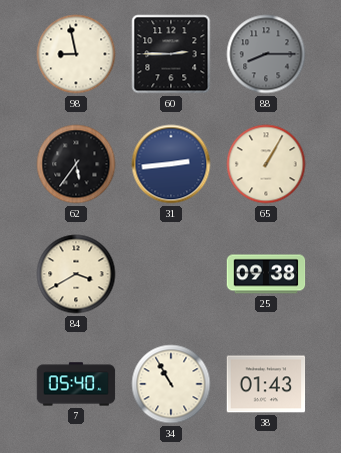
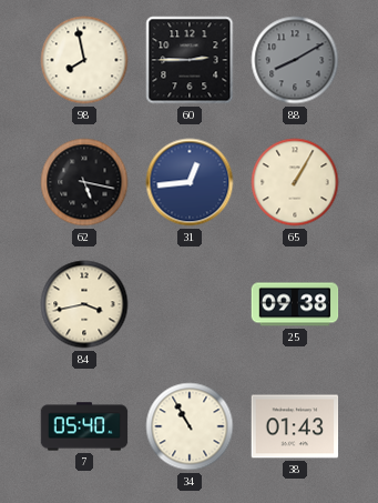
98: 8:58 -> 7:58
88: 8:15 -> 8:10
62: 5:36 -> 5:17
31: 2:44 -> 12:44
84: 3:40 -> 3:43
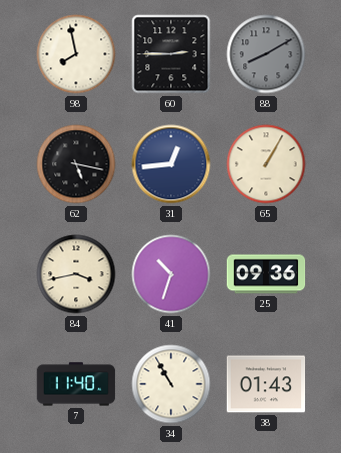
41: none -> 10:33
25: 09:38 -> 09:36
7: 05:40 -> 11:40
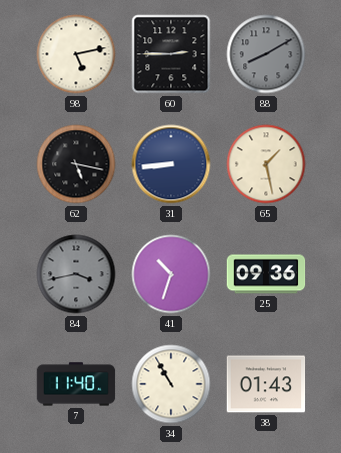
98: 7:58 -> 5:13
31: 12:44 -> 8:44
65: 1:05 -> 1:28
84 dial: cream -> grey
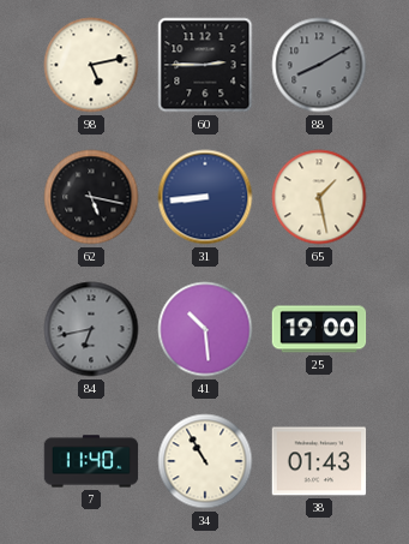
84: 3:43 -> 6:43
41: 10:33 -> 10:29
25: 09:36 -> 19:00
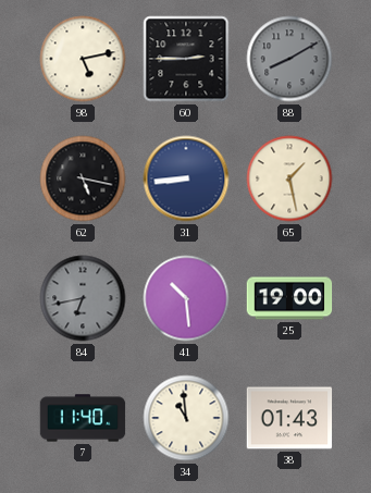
34: 10:55 -> 10:59
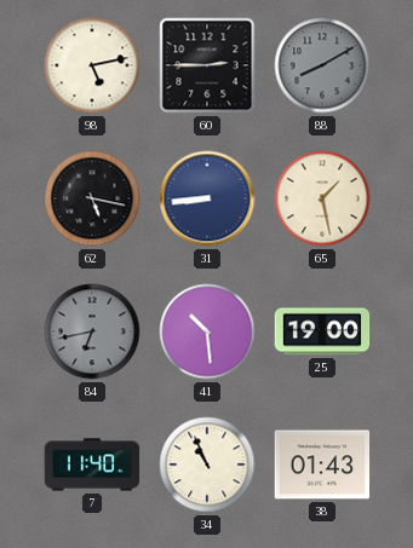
34: 10:59 -> 10:56
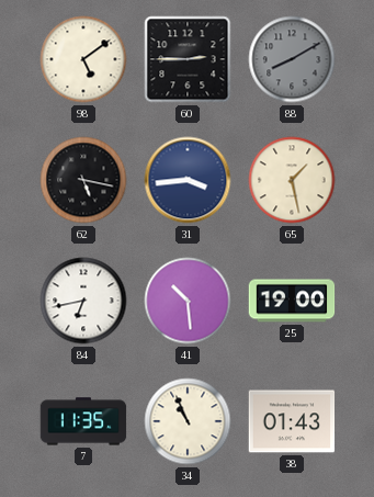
98: 5:13 -> 5:09
31: 8:44 -> 3:44
84 dial: grey -> white
7: 11:40 -> 11:35
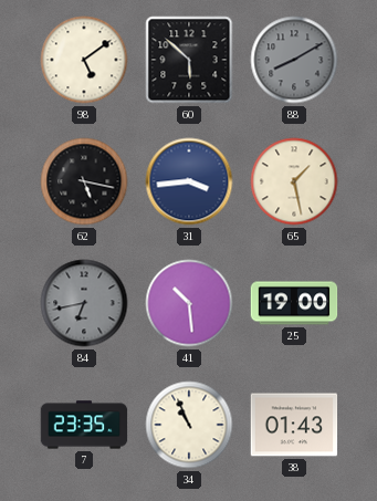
60: 2:45 -> 5:52
84 dial: white -> grey
7: 11:35 -> 23:35
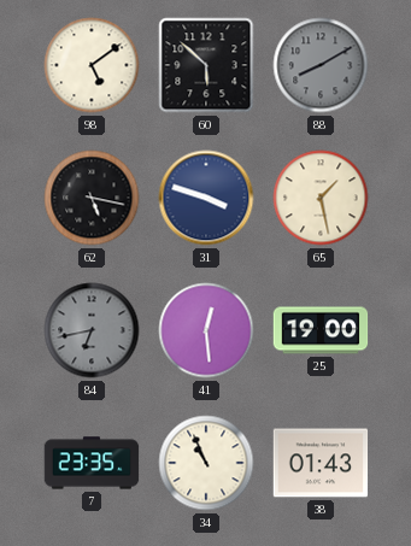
31: 3:44 -> 3:48
41: 10:29 -> 12:29
